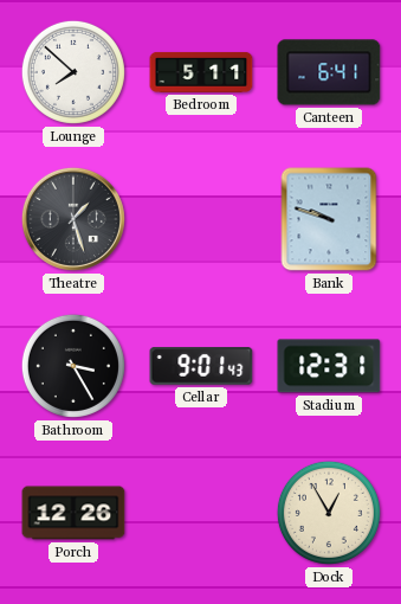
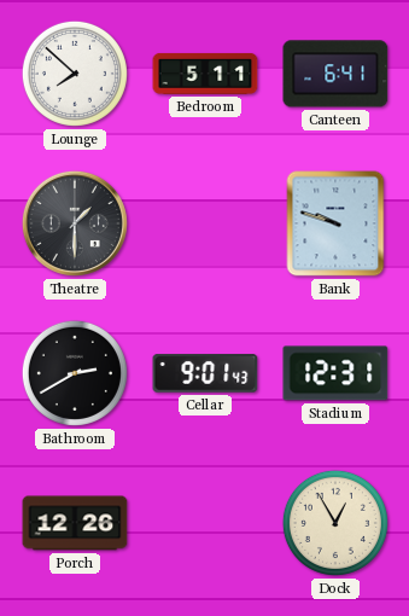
Theatre: 1:27 -> 1:30
Bathroom: 3:25 -> 2:40
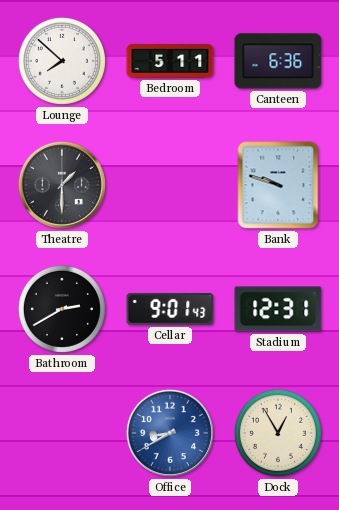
Canteen: 6:41 -> 6:36
Porch: 12:26 -> none
Office: none -> 8:40
